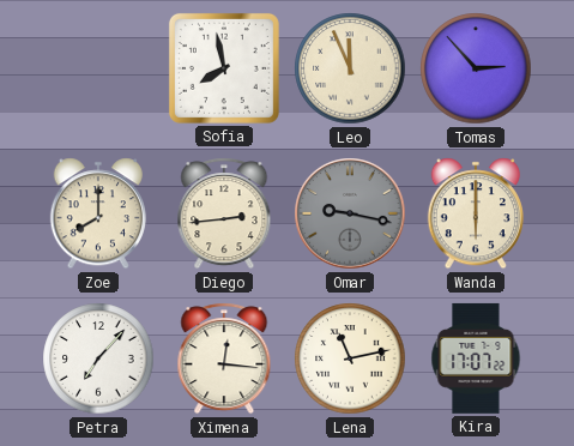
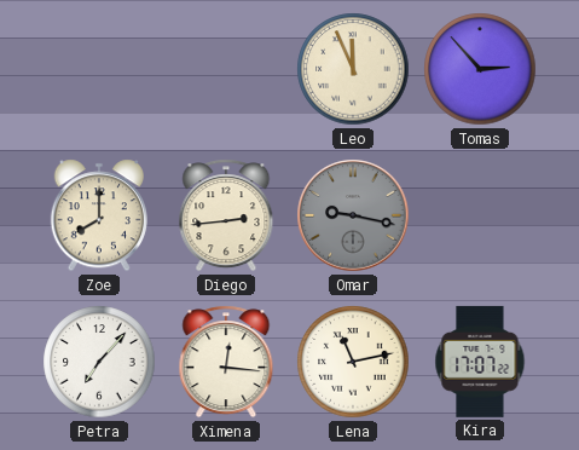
Sofia: 7:58 -> none
Wanda: 6:00 -> none
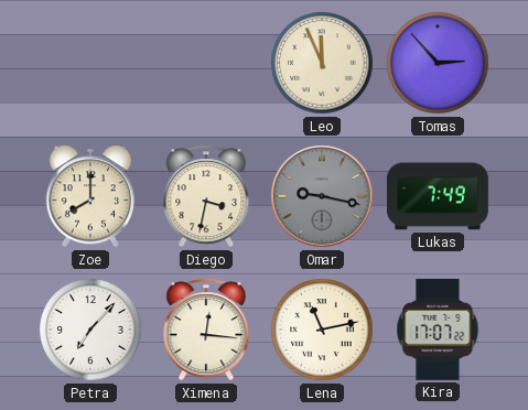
Diego: 2:44 -> 3:32
Lukas: none -> 7:49
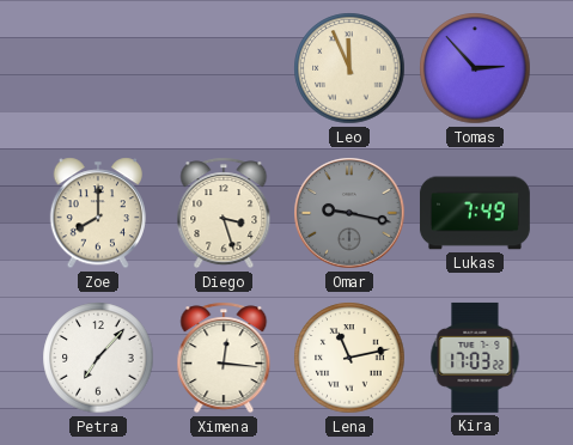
Diego: 3:32 -> 3:27
Kira: 17:07 -> 17:03
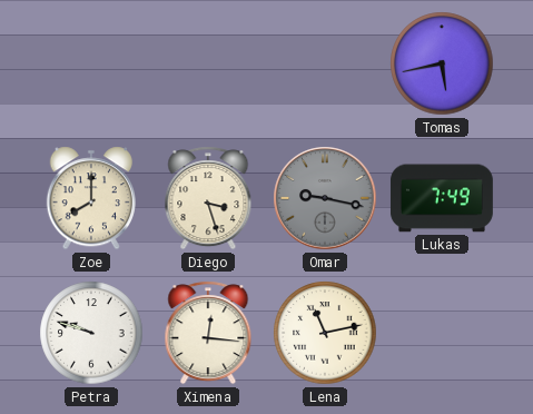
Leo: 11:56 -> none
Tomas: 2:53 -> 5:43
Petra: 7:07 -> 9:48
Kira: 17:03 -> none
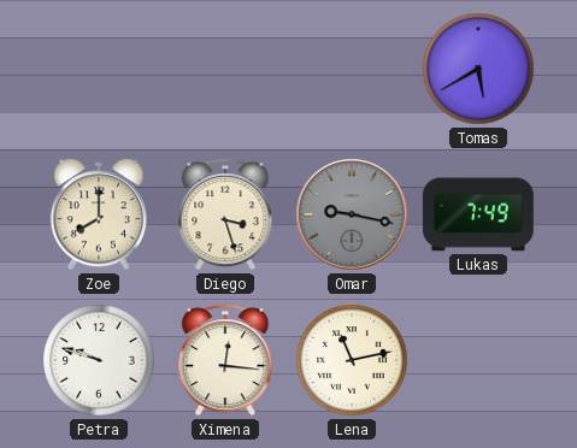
Tomas: 5:43 -> 5:40
